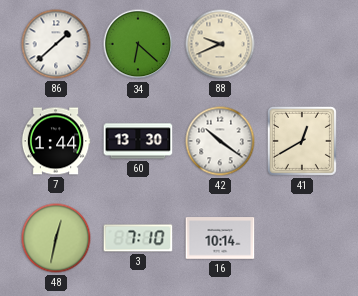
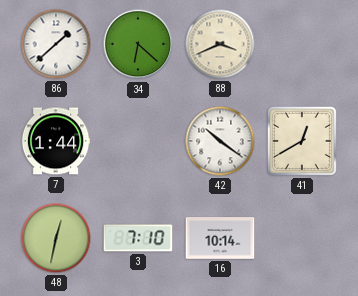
88: 9:41 -> 3:41
60: 13:30 -> none
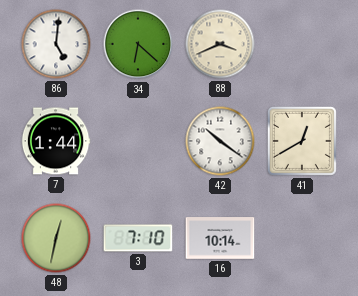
86: 1:38 -> 5:01
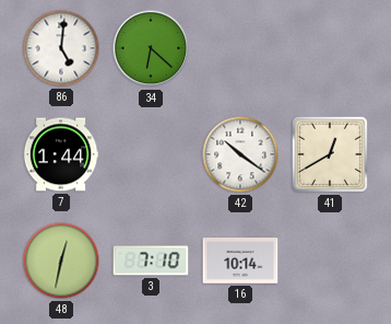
88: 3:41 -> none
